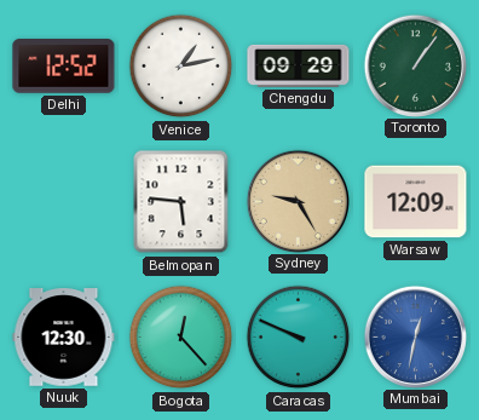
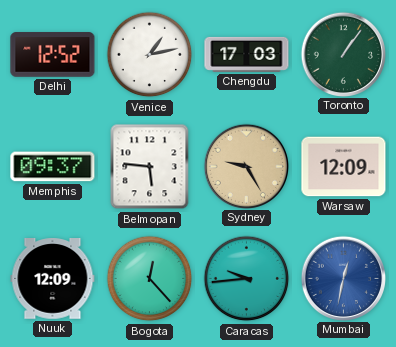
Chengdu: 09:29 -> 17:03
Memphis: none -> 09:37
Nuuk: 12:30 -> 12:09
Caracas: 9:49 -> 9:44
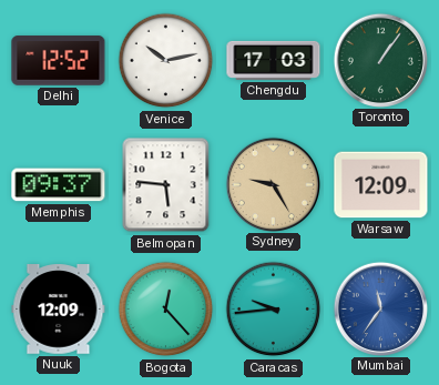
Venice: 1:13 -> 10:13
Mumbai: 12:32 -> 11:36
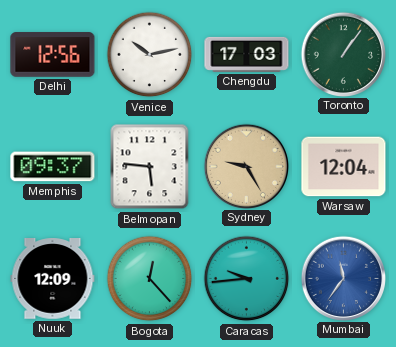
Delhi: 12:52 -> 12:56
Warsaw: 12:09 -> 12:04
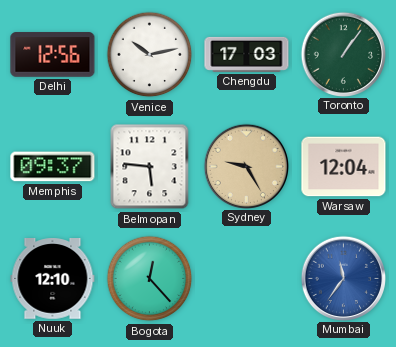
Nuuk: 12:09 -> 12:10
Caracas: 9:44 -> none
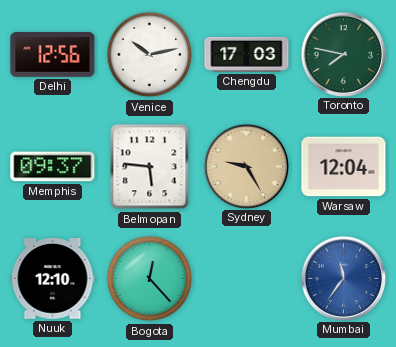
Toronto: 1:06 -> 7:47
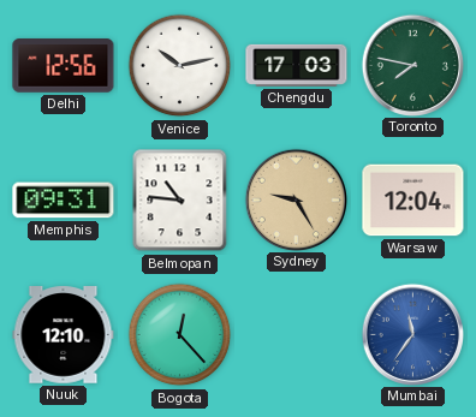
Memphis: 09:37 -> 09:31
Belmopan: 5:46 -> 10:46
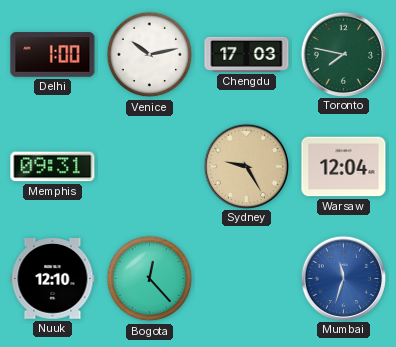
Delhi: 12:56 -> 1:00
Belmopan: 10:46 -> none
Mumbai: 11:36 -> 11:33
